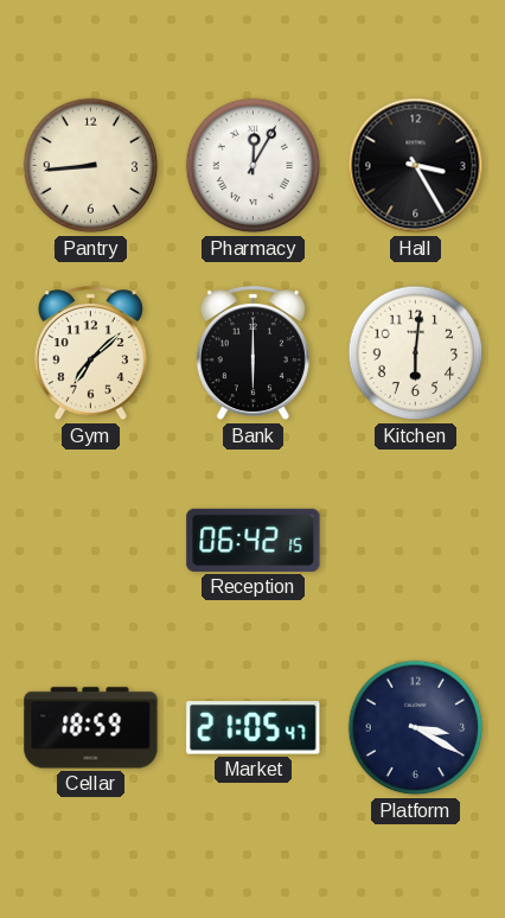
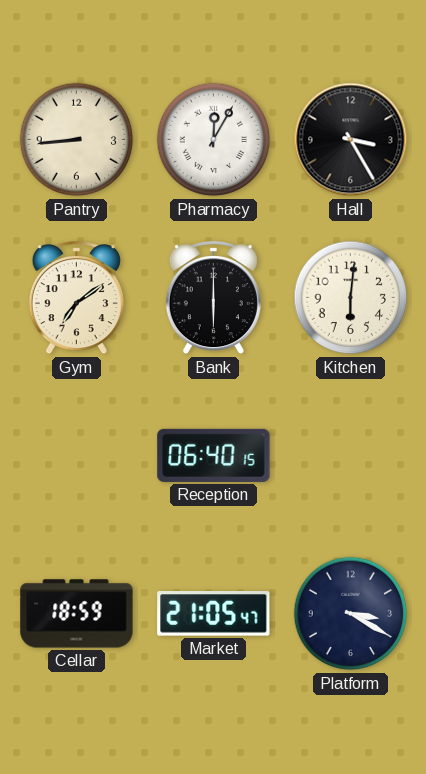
Gym: 7:08 -> 7:09
Reception: 06:42 -> 06:40
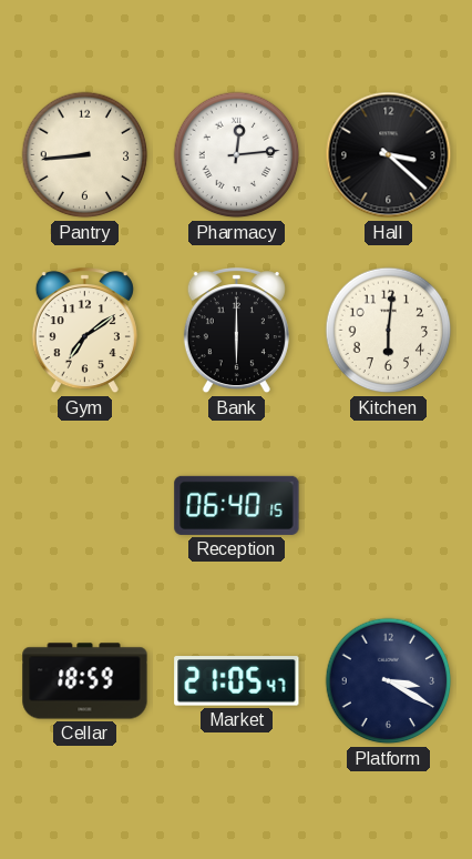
Pharmacy: 12:05 -> 12:14
Hall: 3:25 -> 3:22
